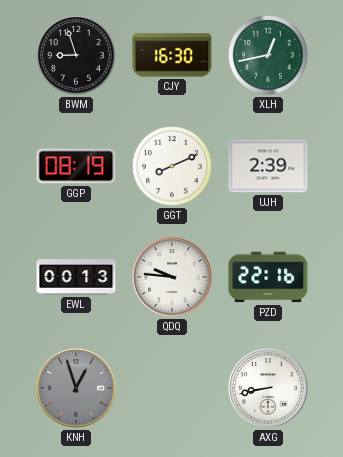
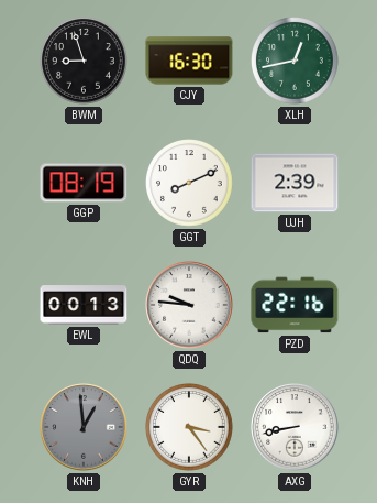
KNH: 12:57 -> 12:59
GYR: none -> 3:24
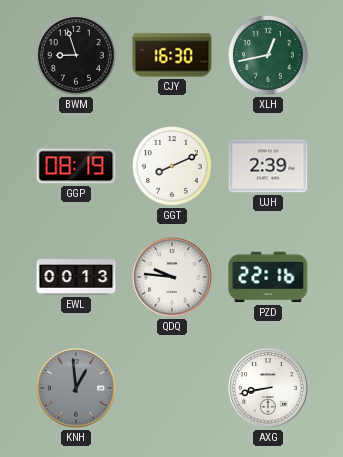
GYR: 3:24 -> none
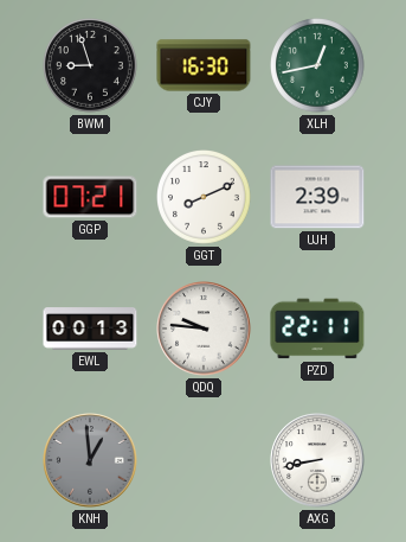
GGP: 08:19 -> 07:21
PZD: 22:16 -> 22:11
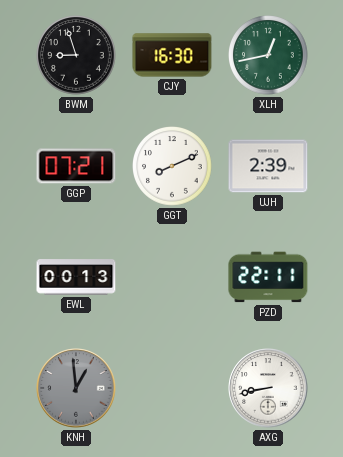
QDQ: 9:46 -> none
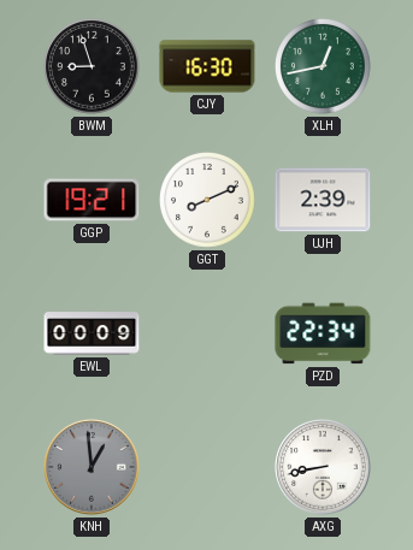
GGP: 07:21 -> 19:21
EWL: 00:13 -> 00:09
PZD: 22:11 -> 22:34
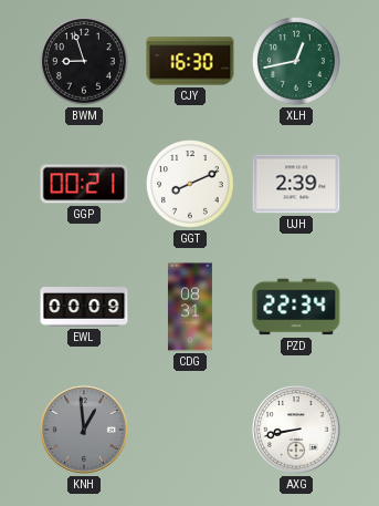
GGP: 19:21 -> 00:21
CDG: none -> 08:31
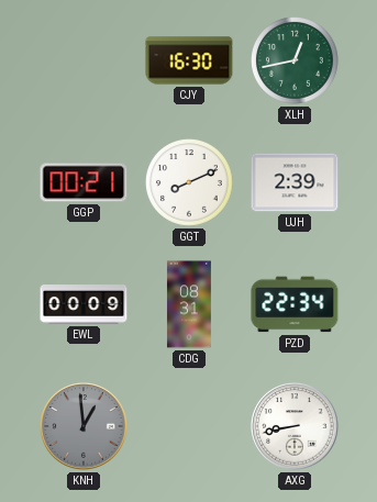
BWM: 8:57 -> none
